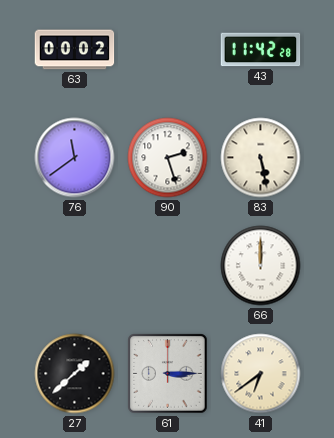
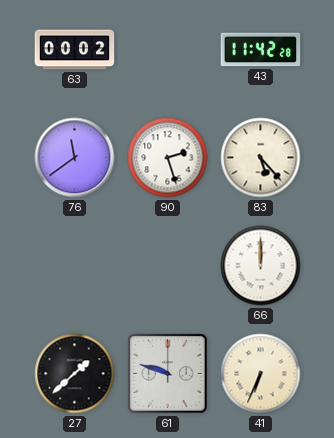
83: 5:28 -> 5:23
61: 3:15 -> 9:48
41: 6:39 -> 6:34
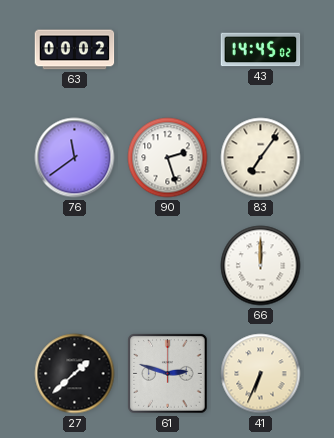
43: 11:42 -> 14:45
83: 5:23 -> 7:06
61: 9:48 -> 2:48
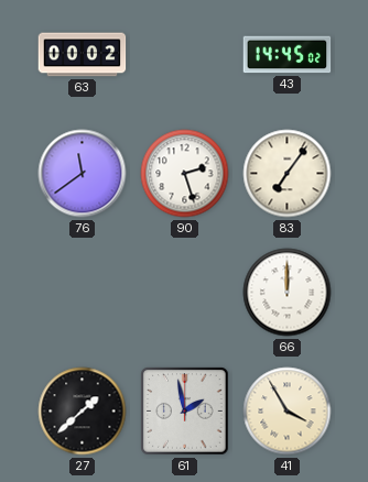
61: 2:48 -> 1:58
41: 6:34 -> 3:55
